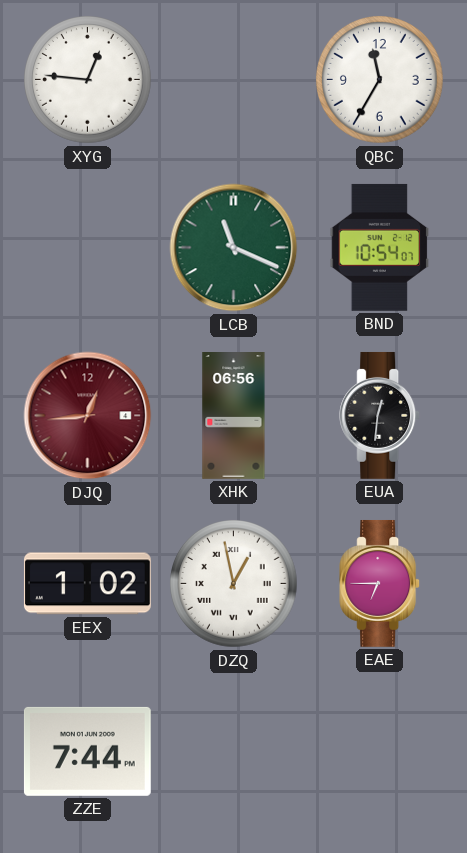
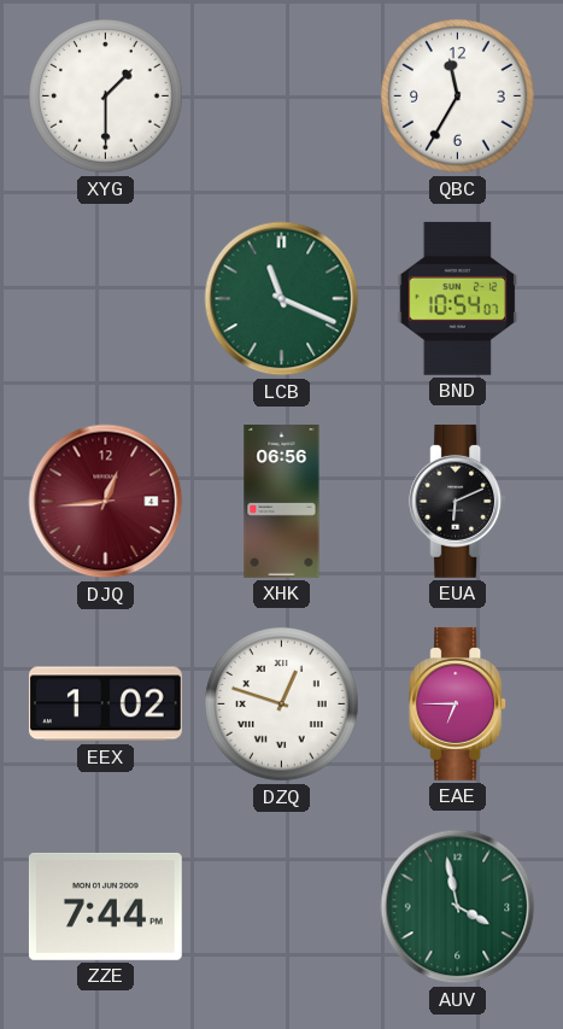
XYG: 12:46 -> 1:30
EUA: 12:31 -> 6:11
DZQ: 12:58 -> 12:48
AUV: none -> 3:58
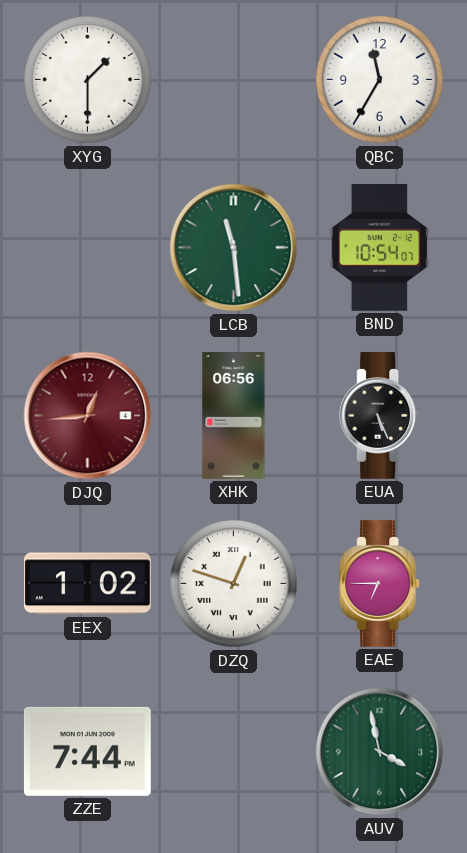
LCB: 11:19 -> 11:29
EUA: 6:11 -> 5:26
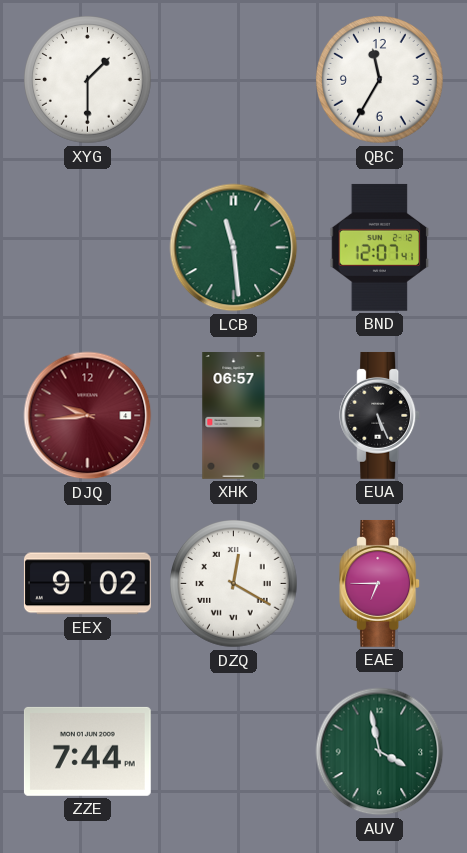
BND: 10:54 -> 12:07
DJQ: 12:44 -> 9:44
XHK: 06:56 -> 06:57
EEX: 1:02 -> 9:02
DZQ: 12:48 -> 12:20
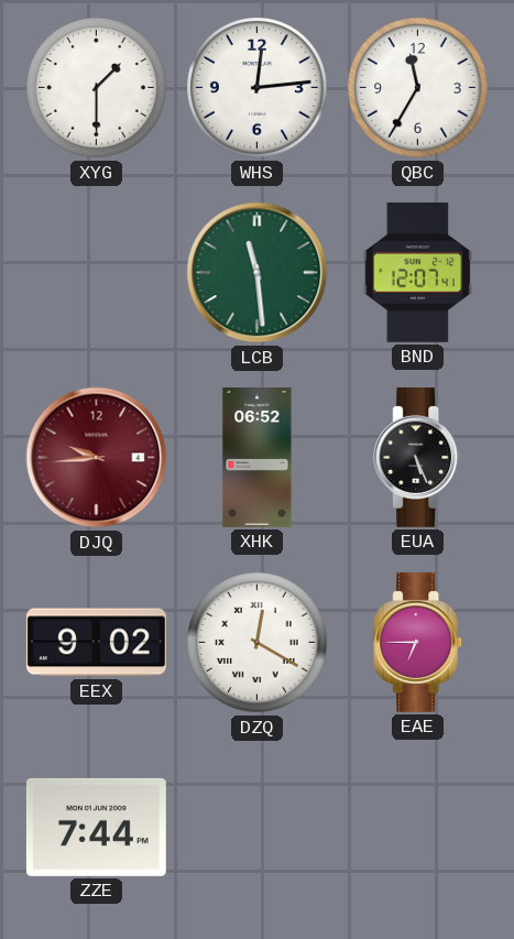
WHS: none -> 12:14
XHK: 06:57 -> 06:52
AUV: 3:58 -> none
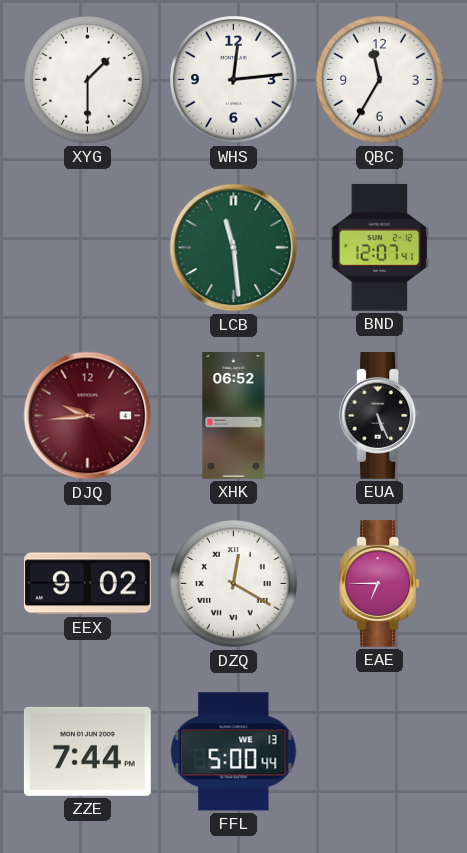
FFL: none -> 5:00
